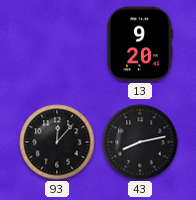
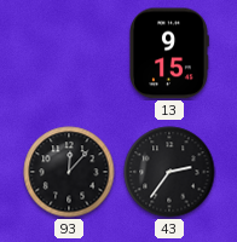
13: 9:20 -> 9:15
43: 8:13 -> 2:36
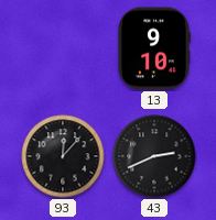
13: 9:15 -> 9:10
43: 2:36 -> 2:41
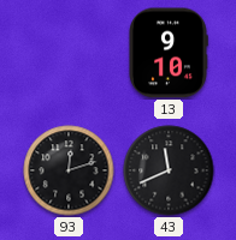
93: 12:07 -> 12:12
43: 2:41 -> 11:41
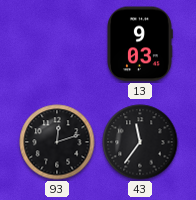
13: 9:10 -> 9:03
43: 11:41 -> 11:36
